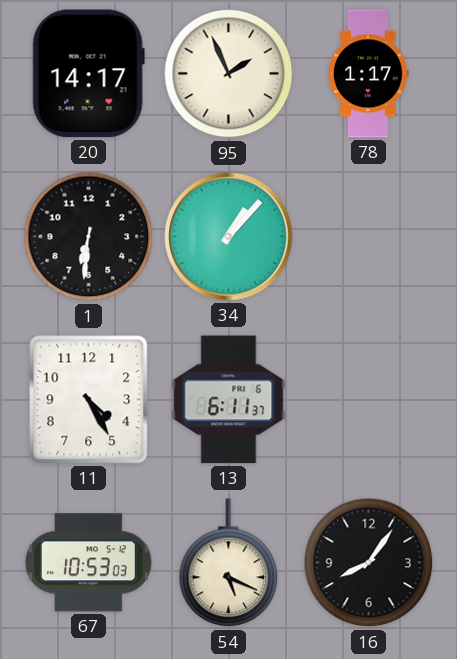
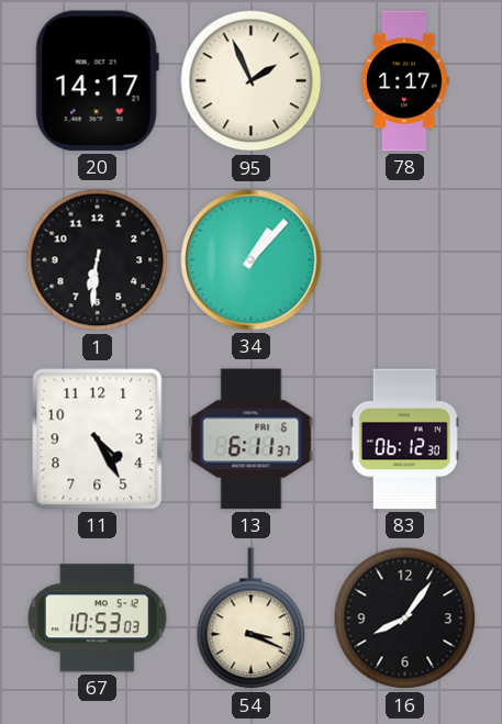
83: none -> 06:12
54: 5:19 -> 3:19
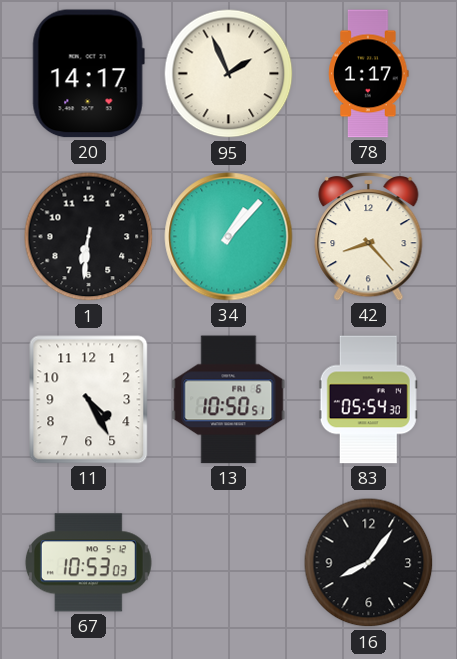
42: none -> 8:23
13: 6:11 -> 10:50
83: 06:12 -> 05:54
54: 3:19 -> none
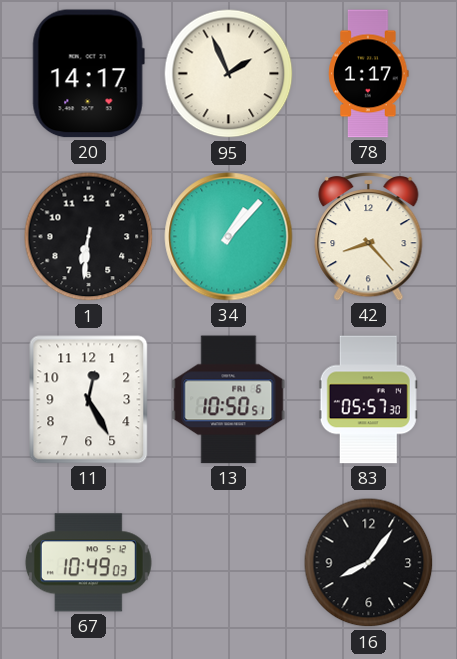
11: 4:25 -> 12:25
83: 05:54 -> 05:57
67: 10:53 -> 10:49
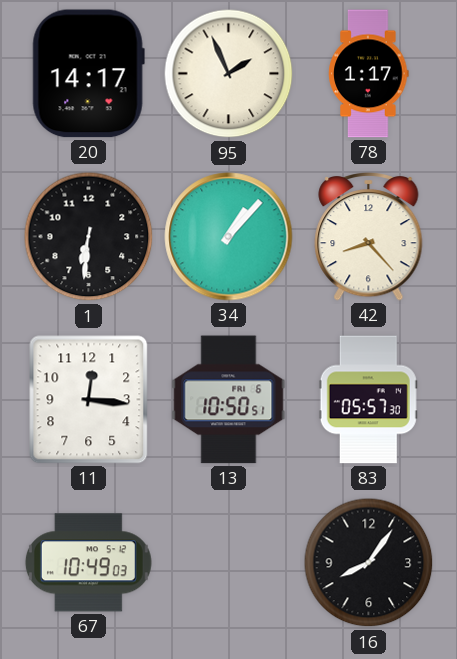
11: 12:25 -> 12:16
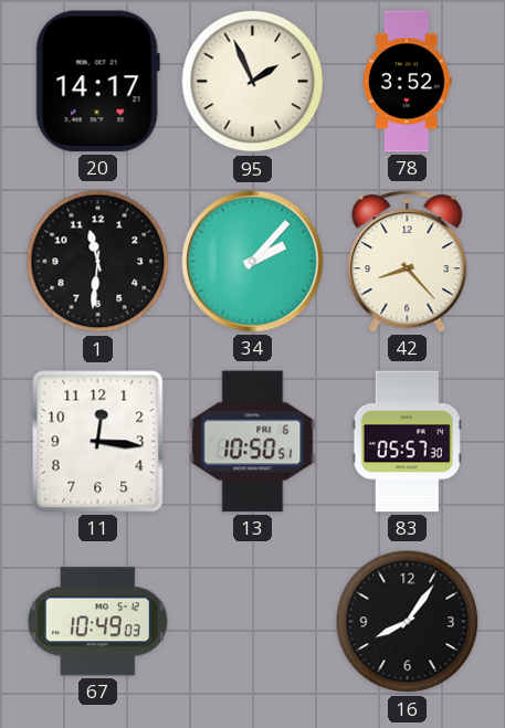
78: 1:17 -> 3:52
1: 6:31 -> 11:31
34: 1:07 -> 2:07
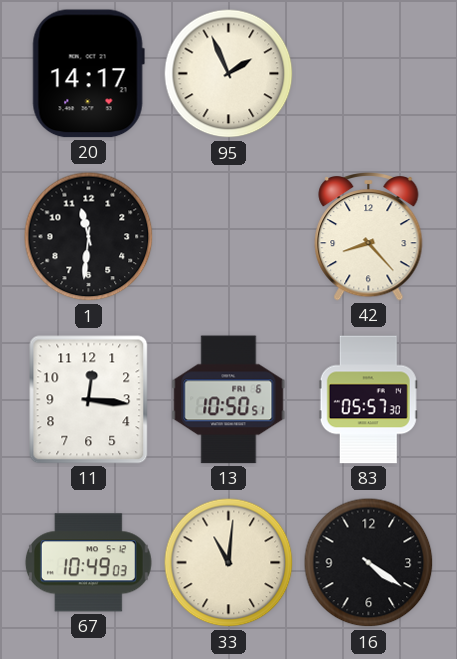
78: 3:52 -> none
34: 2:07 -> none
33: none -> 11:01
16: 8:06 -> 4:21
